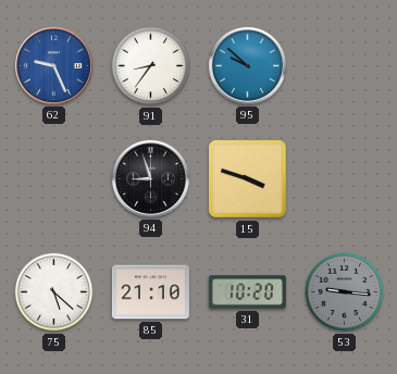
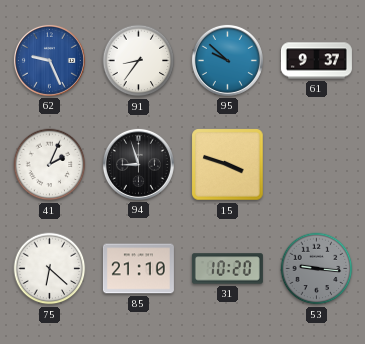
61: none -> 9:37
41: none -> 2:04
75: 5:22 -> 6:22
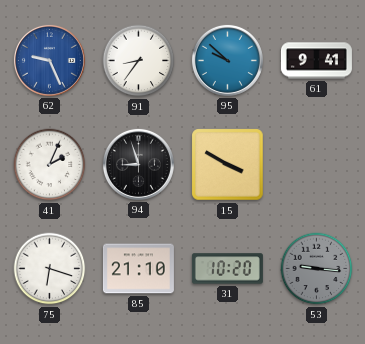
61: 9:37 -> 9:41
15: 3:48 -> 3:50
75: 6:22 -> 6:18
